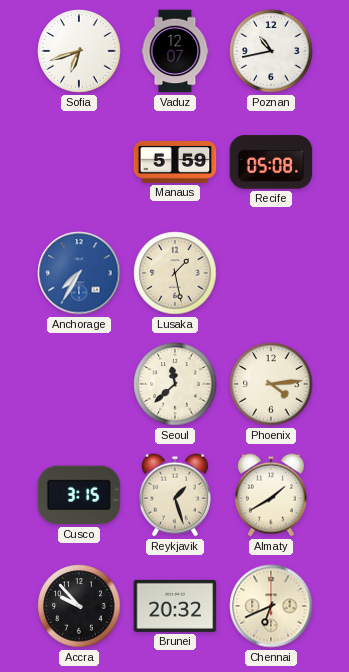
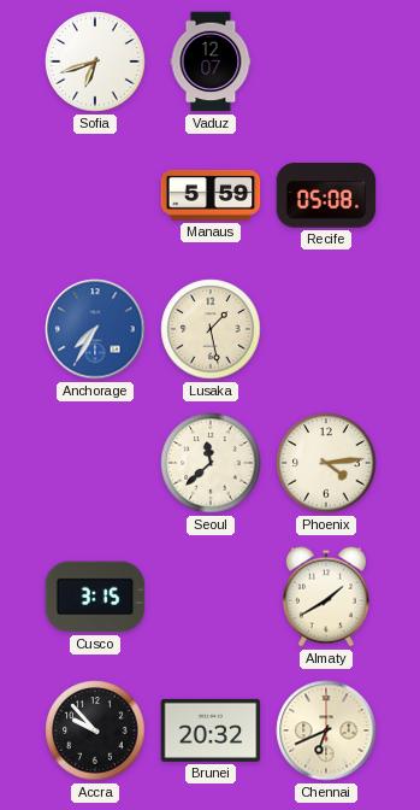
Poznan: 10:43 -> none
Reykjavik: 1:27 -> none
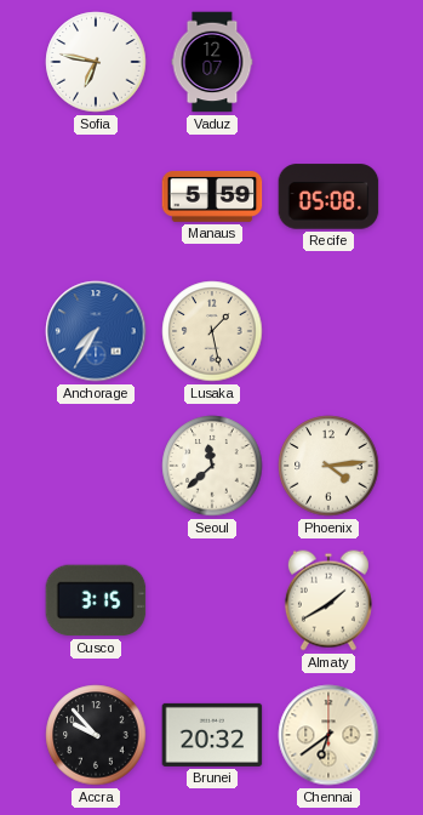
Sofia: 6:42 -> 6:47
Chennai: 6:41 -> 6:39
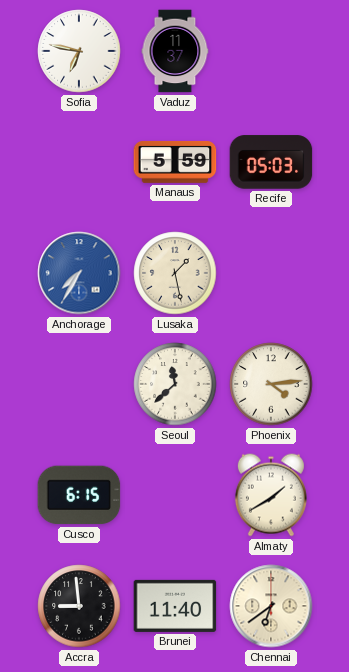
Vaduz: 12:07 -> 11:37
Recife: 05:08 -> 05:03
Cusco: 3:15 -> 6:15
Accra: 9:53 -> 8:59
Brunei: 20:32 -> 11:40
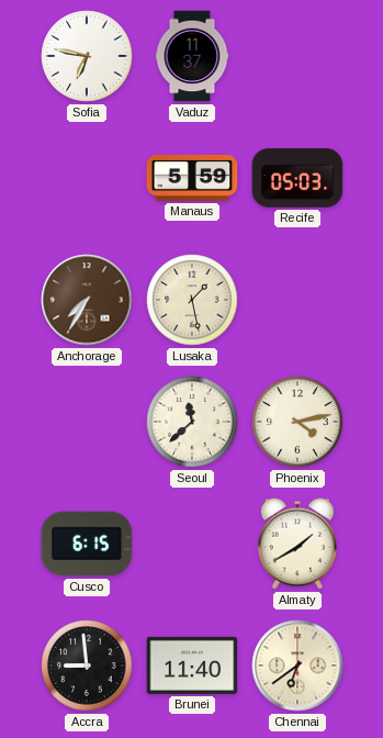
Anchorage dial: blue -> brown
Phoenix: 4:14 -> 4:13
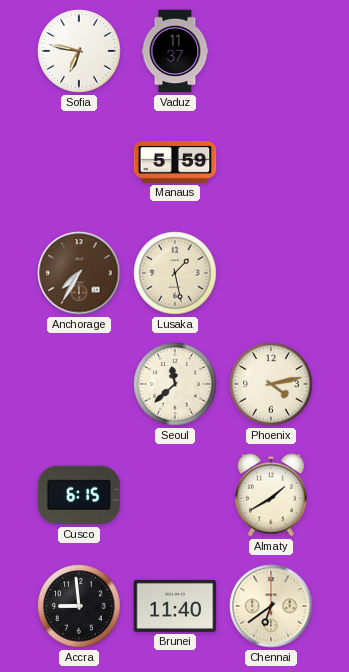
Recife: 05:03 -> none
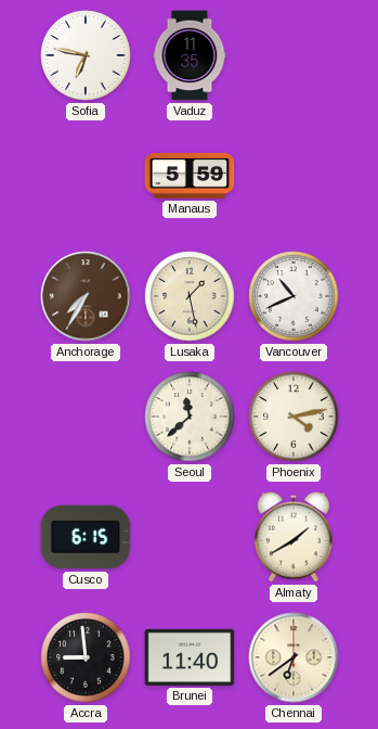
Vaduz: 11:37 -> 11:35
Vancouver: none -> 10:41
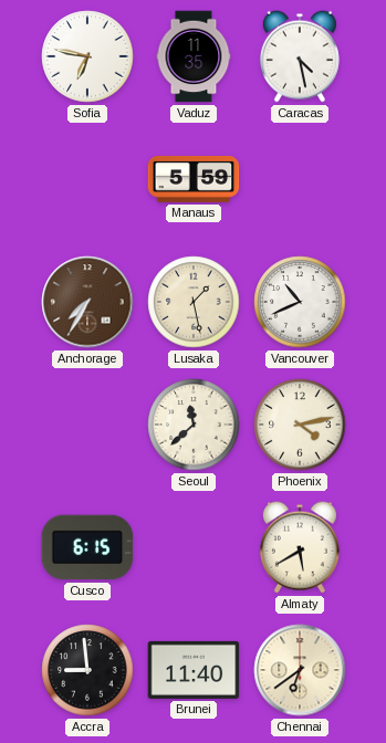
Caracas: none -> 4:28
Almaty: 1:40 -> 5:40
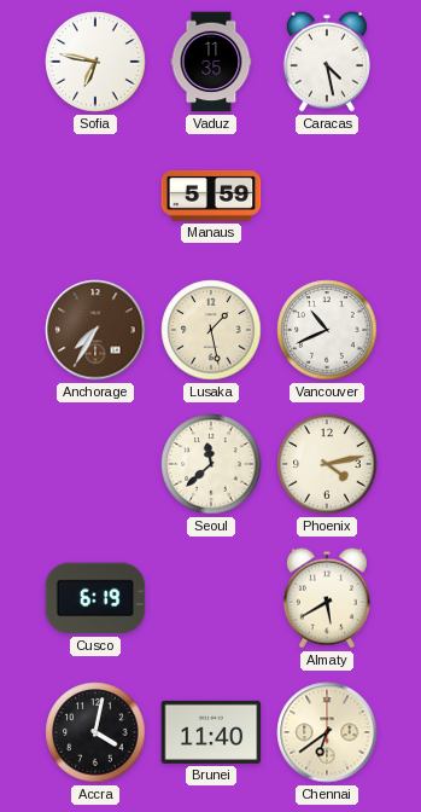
Cusco: 6:15 -> 6:19
Accra: 8:59 -> 4:02
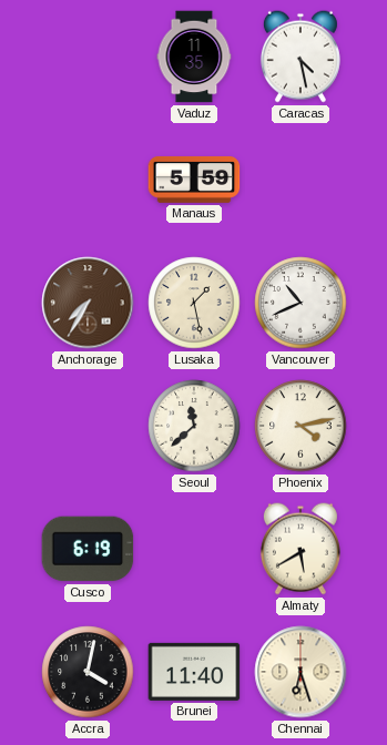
Sofia: 6:47 -> none
Chennai: 6:39 -> 6:27
